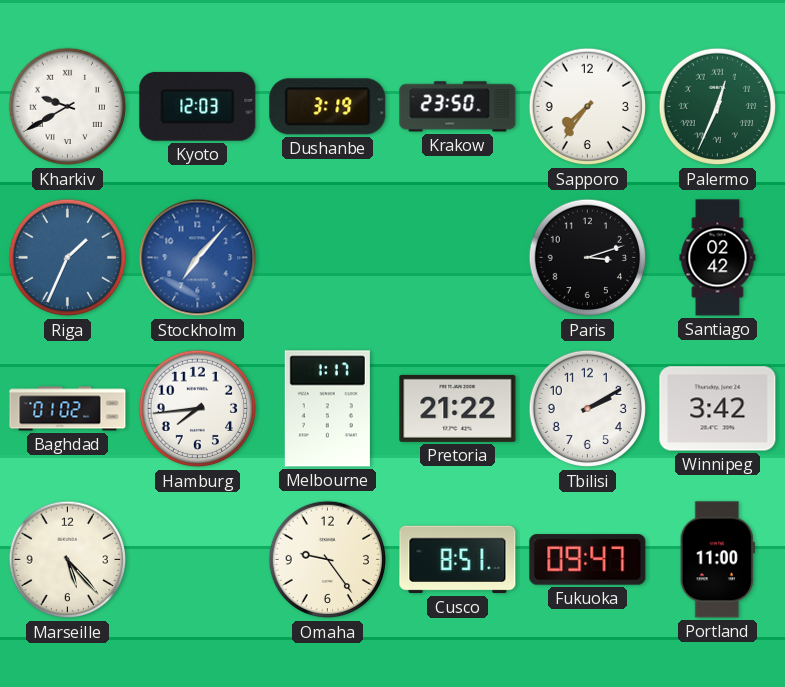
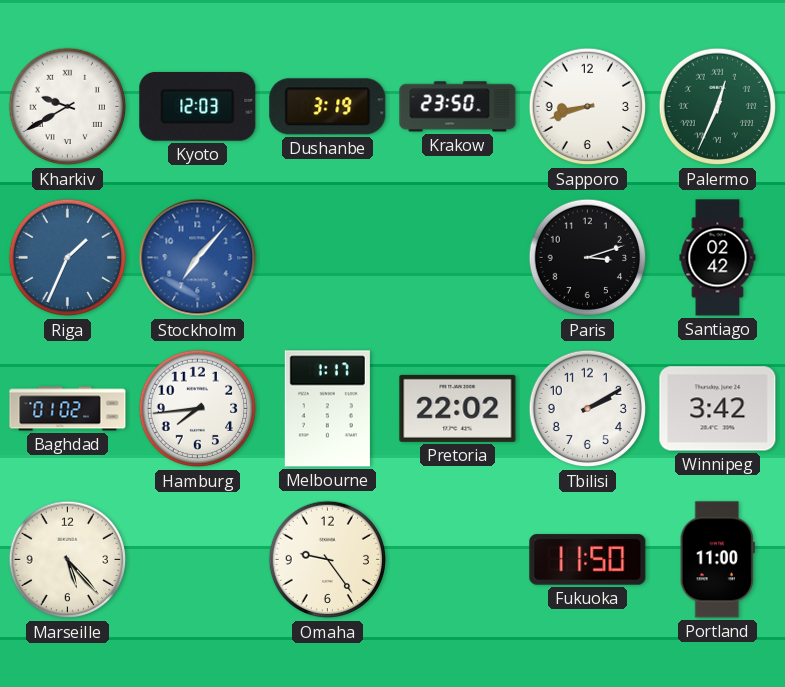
Sapporo: 7:36 -> 8:42
Pretoria: 21:22 -> 22:02
Cusco: 8:51 -> none
Fukuoka: 09:47 -> 11:50
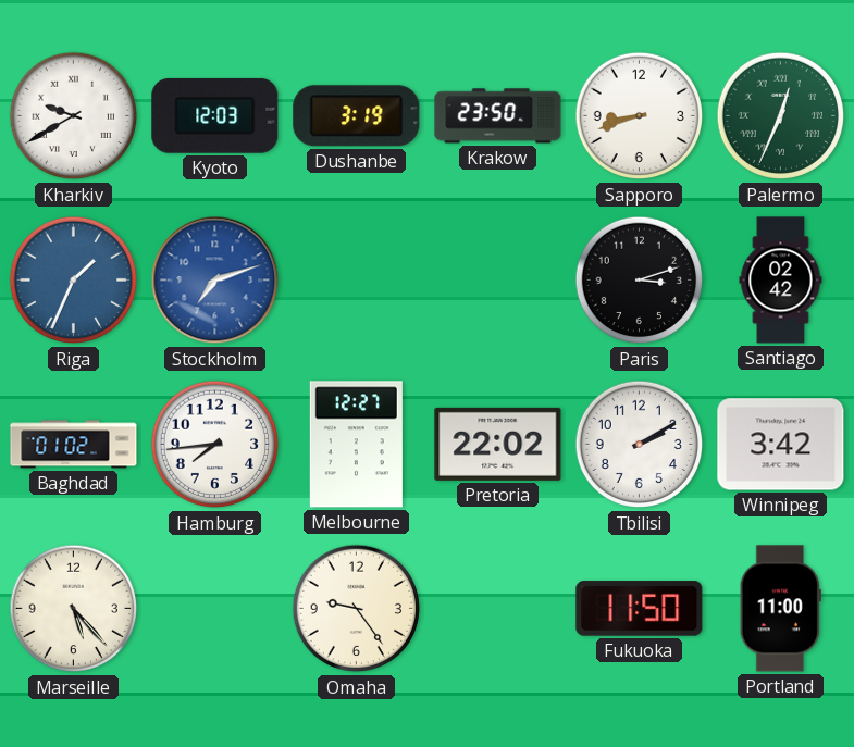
Stockholm: 7:07 -> 7:12
Melbourne: 1:17 -> 12:27
